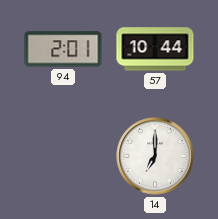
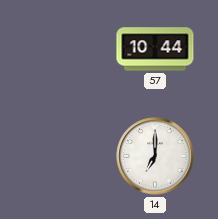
94: 2:01 -> none
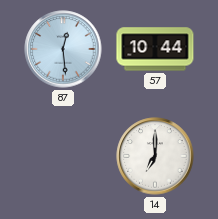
87: none -> 12:29
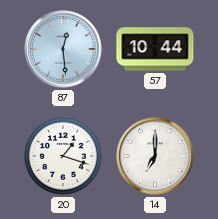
20: none -> 1:18
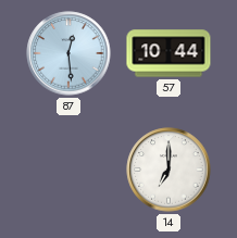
20: 1:18 -> none
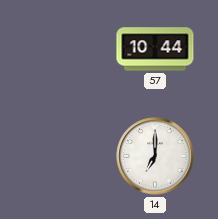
87: 12:29 -> none
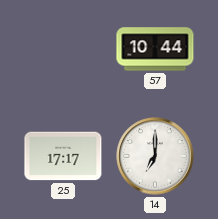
25: none -> 17:17
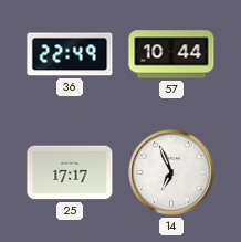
36: none -> 22:49
14: 7:00 -> 6:56
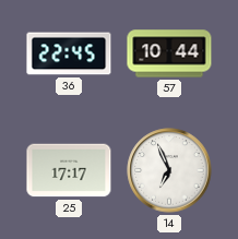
36: 22:49 -> 22:45
